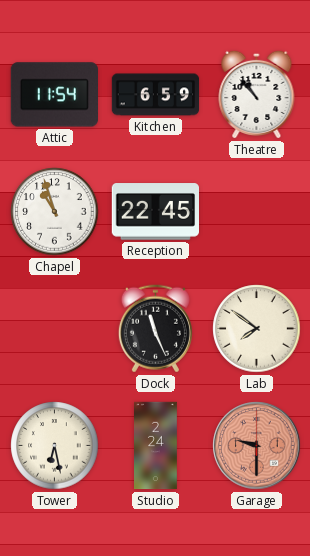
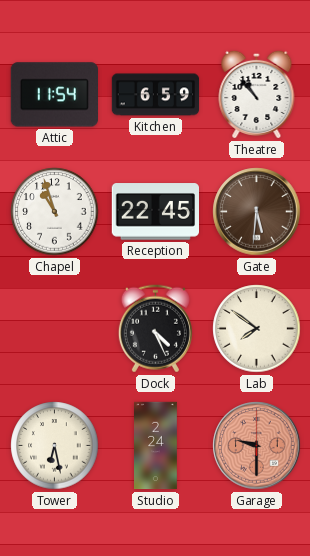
Gate: none -> 5:31
Dock: 11:26 -> 4:26
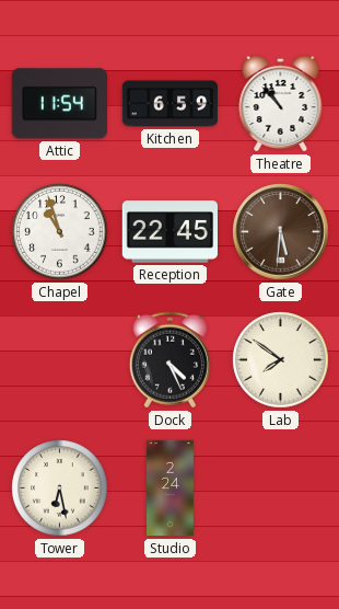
Garage: 9:30 -> none
